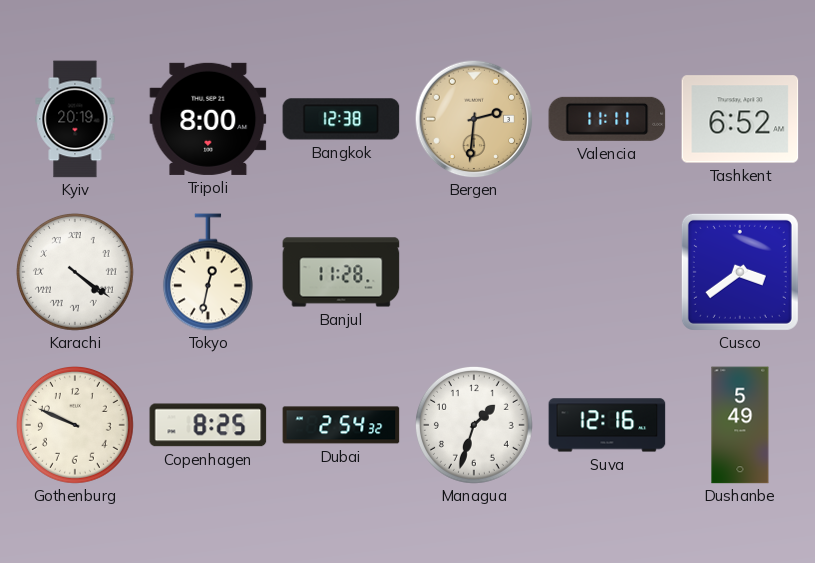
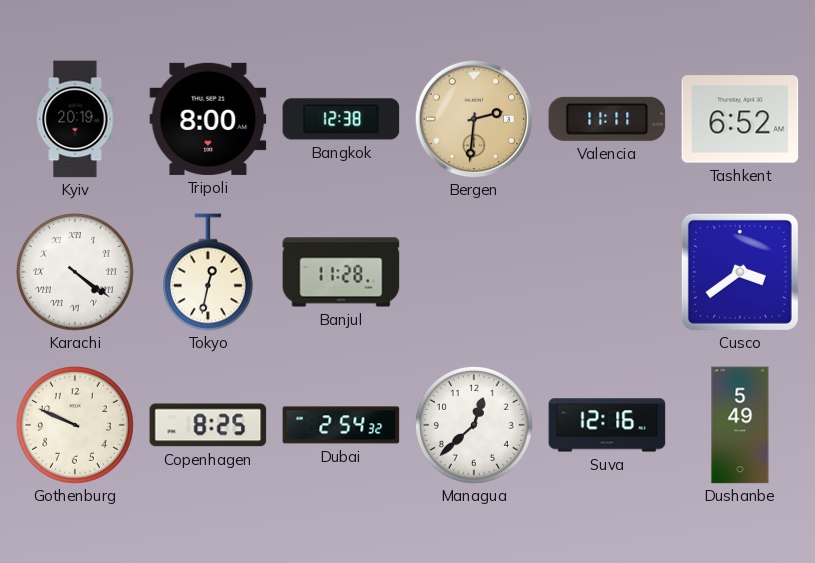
Managua: 1:33 -> 12:38
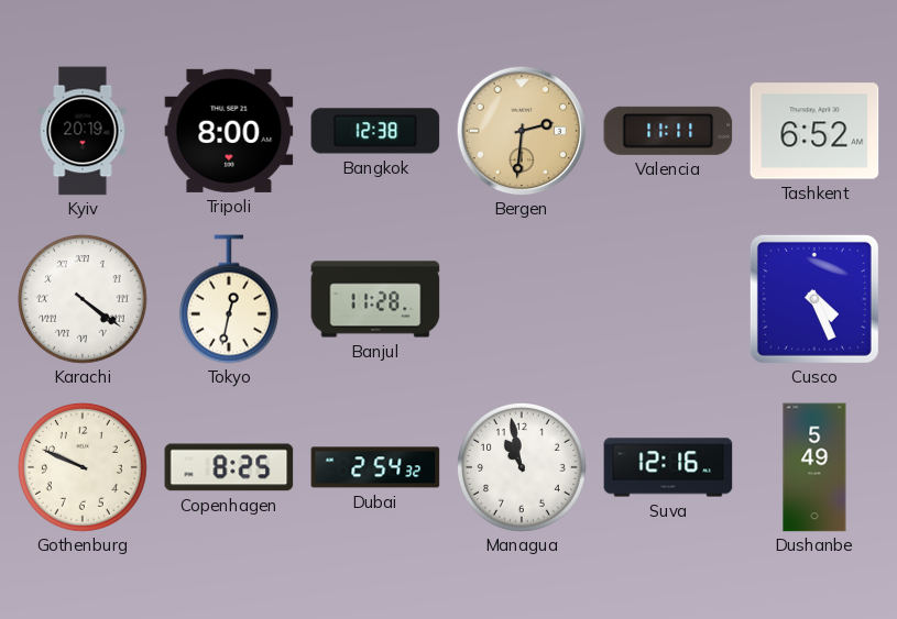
Cusco: 3:39 -> 4:26
Managua: 12:38 -> 10:58
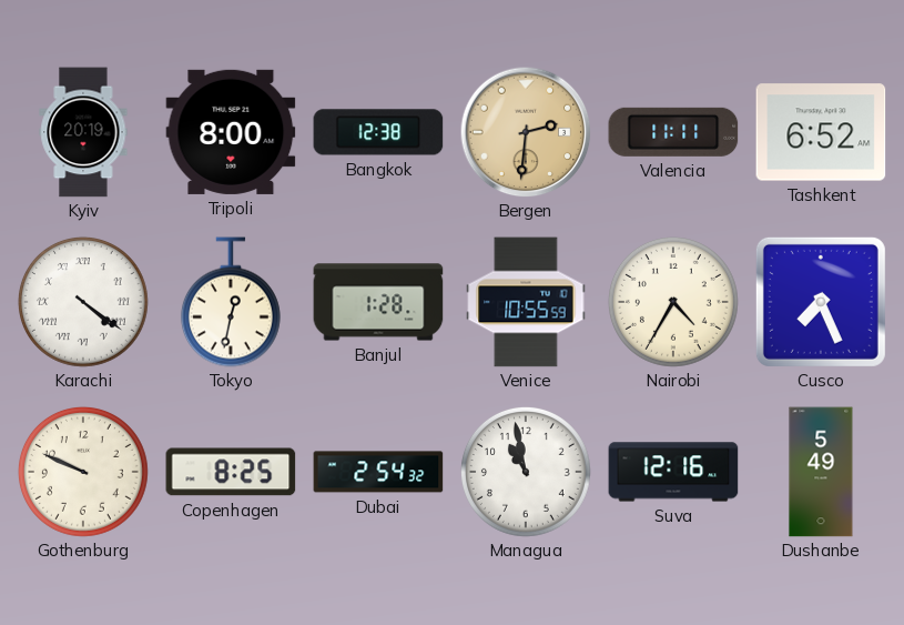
Banjul: 11:28 -> 1:28
Venice: none -> 10:55
Nairobi: none -> 4:35
Cusco: 4:26 -> 7:26
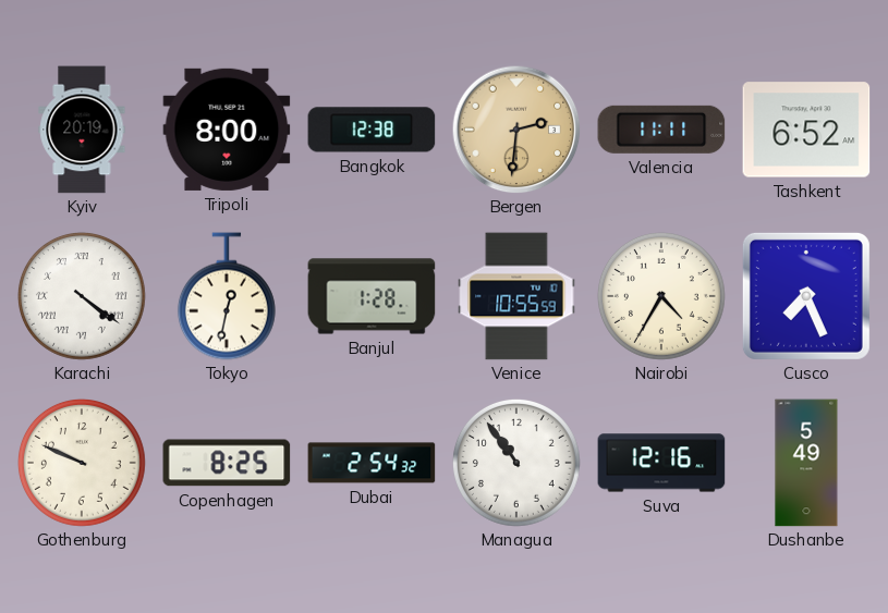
Managua: 10:58 -> 10:54
